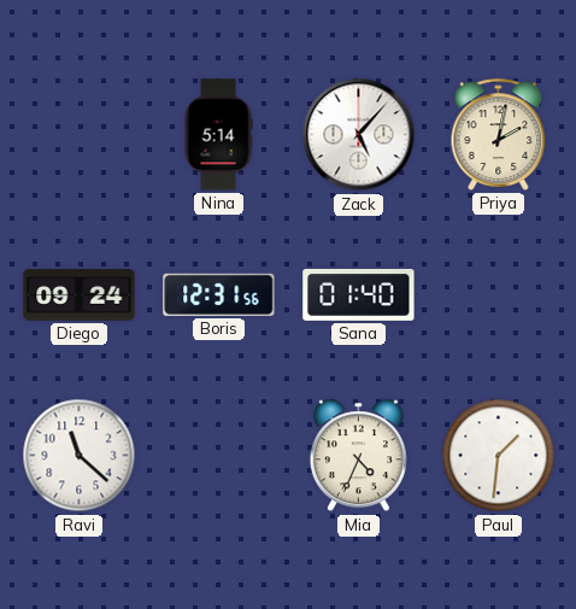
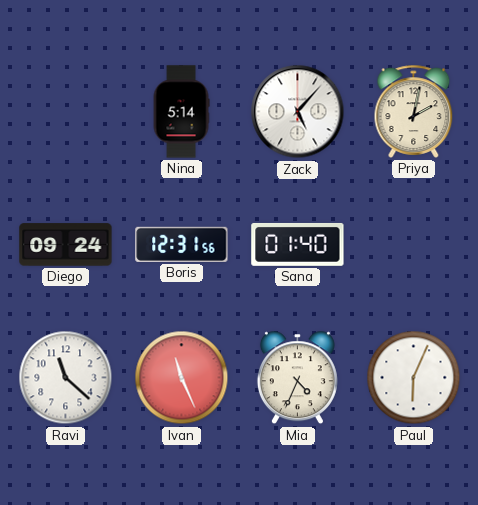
Ivan: none -> 11:26
Paul: 1:31 -> 6:04
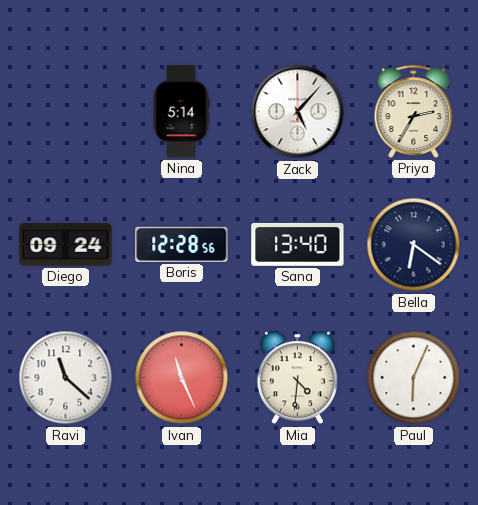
Priya: 2:02 -> 2:35
Boris: 12:31 -> 12:28
Sana: 01:40 -> 13:40
Bella: none -> 6:21
Mia: 4:34 -> 4:31
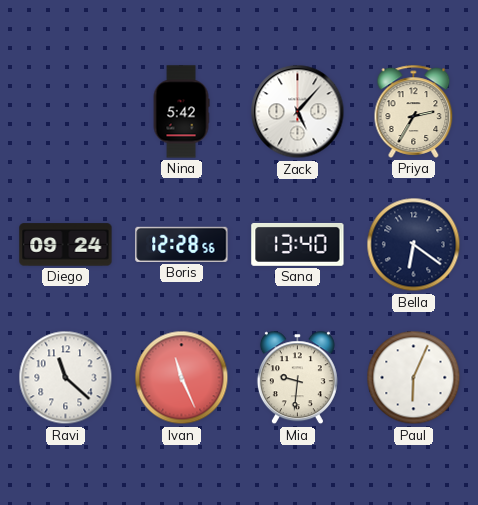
Nina: 5:14 -> 5:42
Mia: 4:31 -> 9:31
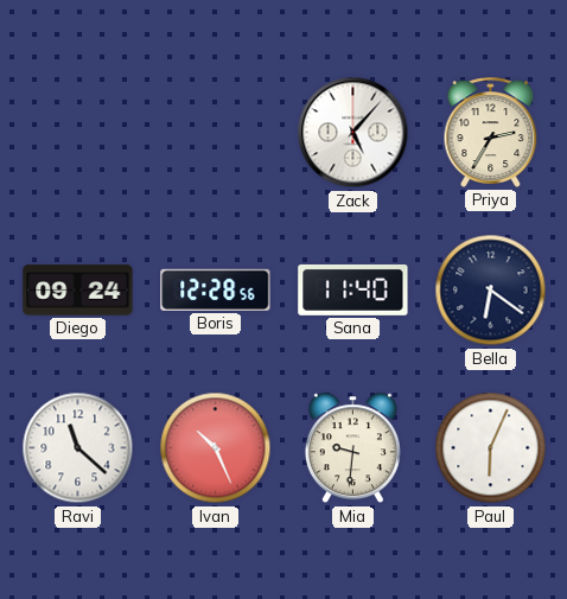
Nina: 5:42 -> none
Sana: 13:40 -> 11:40
Ivan: 11:26 -> 10:26
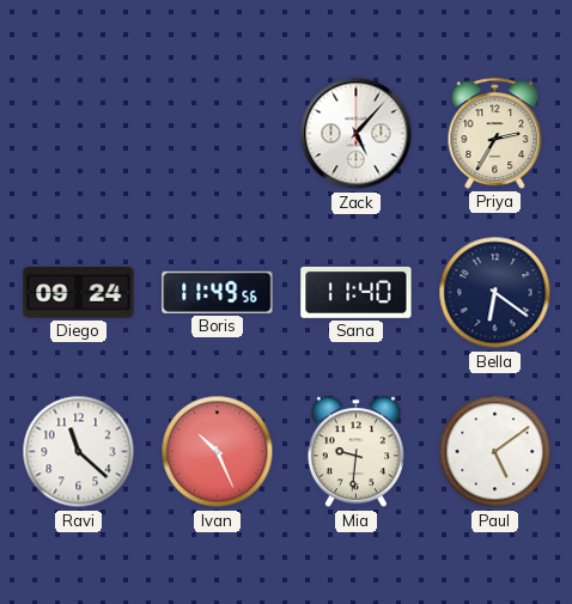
Boris: 12:28 -> 11:49
Paul: 6:04 -> 5:09
